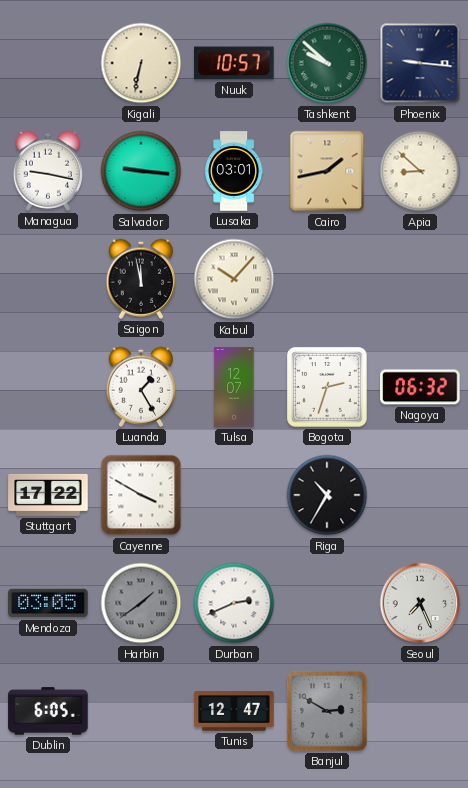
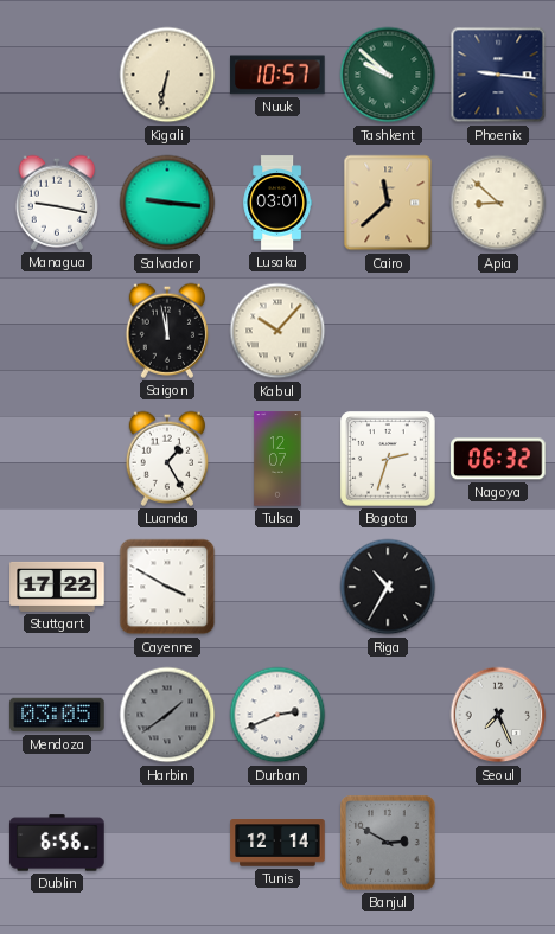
Cairo: 1:43 -> 11:38
Dublin: 6:05 -> 6:56
Tunis: 12:47 -> 12:14
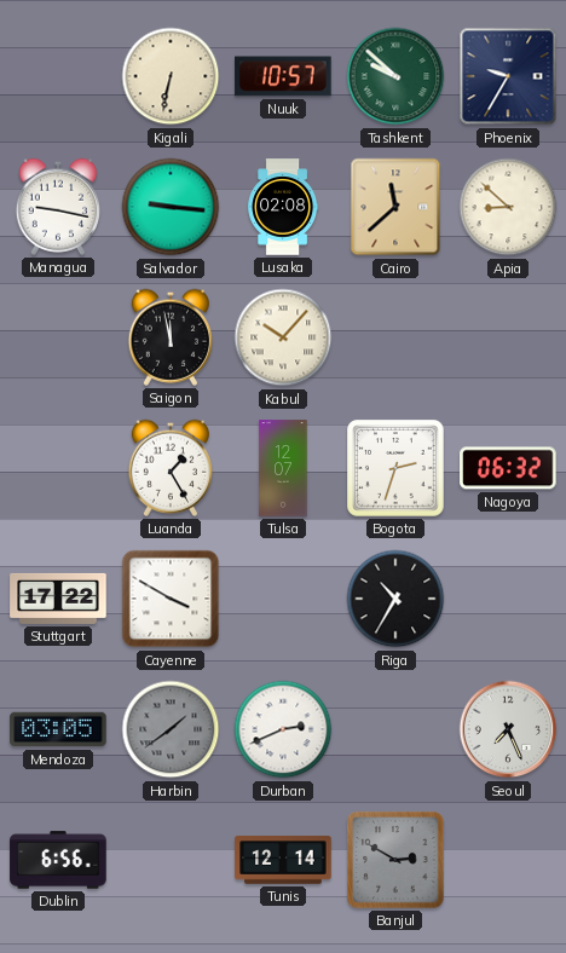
Phoenix: 9:16 -> 9:35
Lusaka: 03:01 -> 02:08
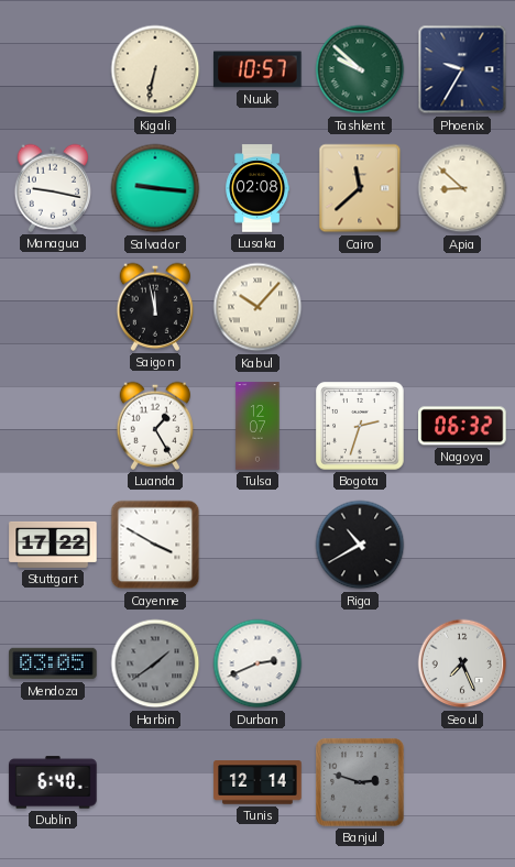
Riga: 10:35 -> 10:40
Dublin: 6:56 -> 6:40
Banjul: 2:50 -> 2:48
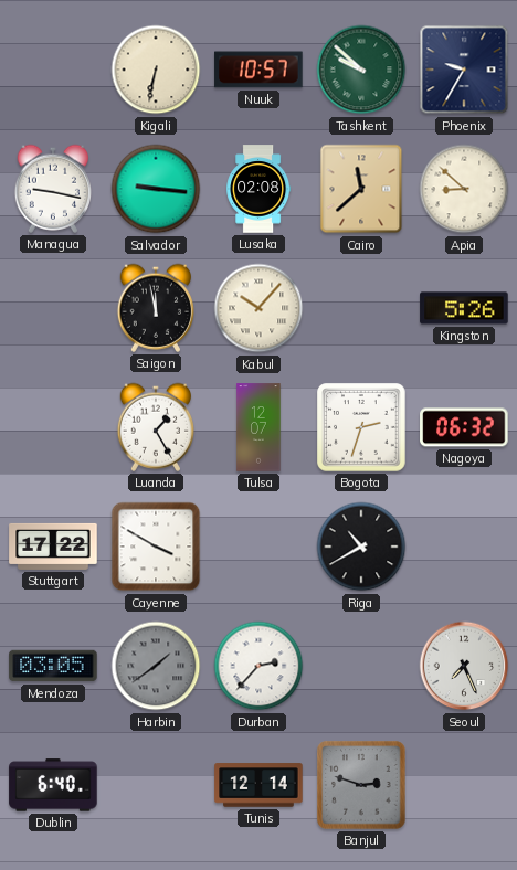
Kingston: none -> 5:26
Durban: 2:41 -> 2:37
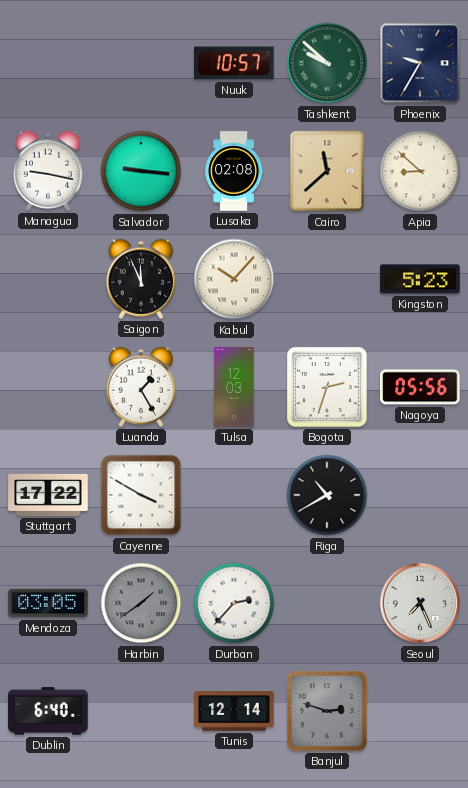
Kigali: 6:32 -> none
Saigon: 11:58 -> 11:56
Kingston: 5:26 -> 5:23
Tulsa: 12:07 -> 12:03
Nagoya: 06:32 -> 05:56
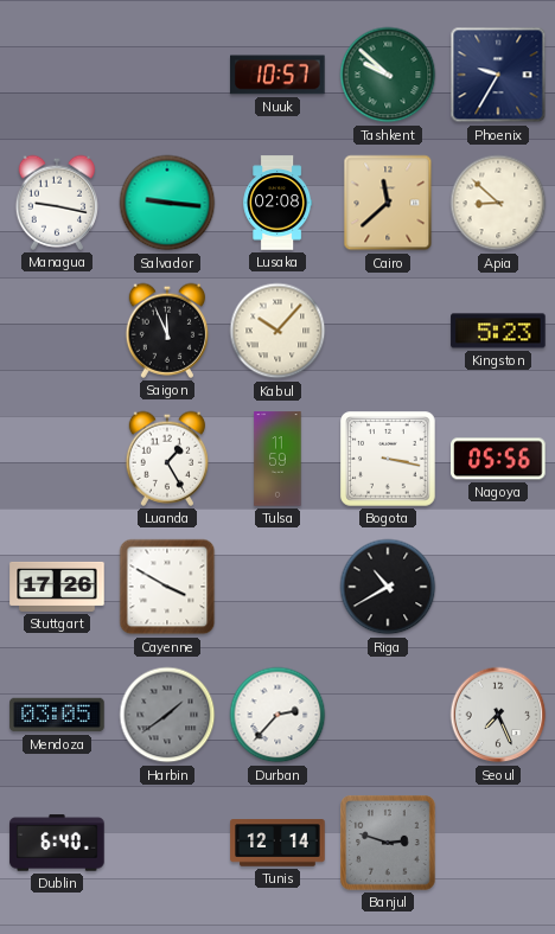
Tulsa: 12:03 -> 11:59
Bogota: 2:33 -> 3:17
Stuttgart: 17:22 -> 17:26
